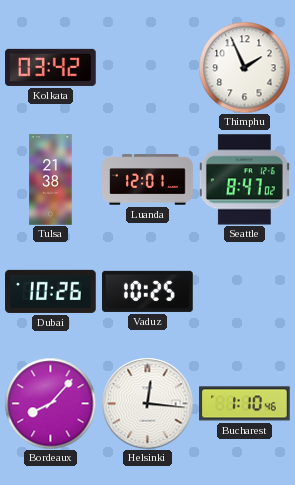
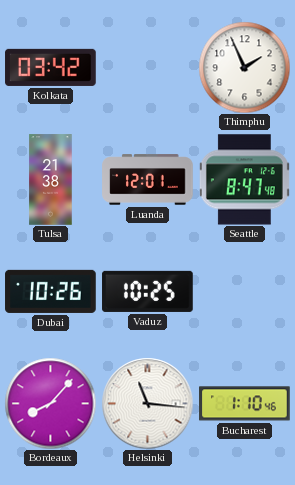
Seattle: 8:47:02 -> 8:47:48
Helsinki: 12:16 -> 11:16
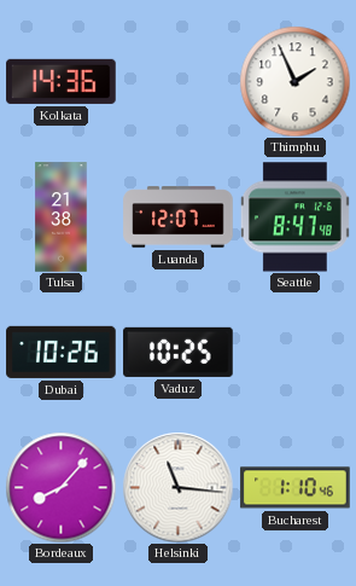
Kolkata: 03:42 -> 14:36
Luanda: 12:01 -> 12:07
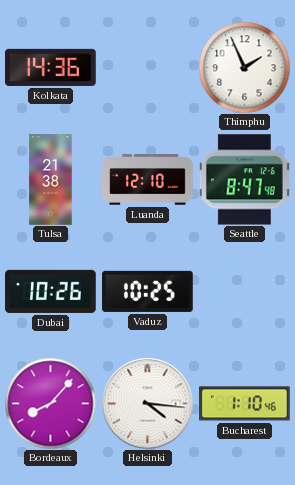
Luanda: 12:07 -> 12:10
Helsinki: 11:16 -> 4:16
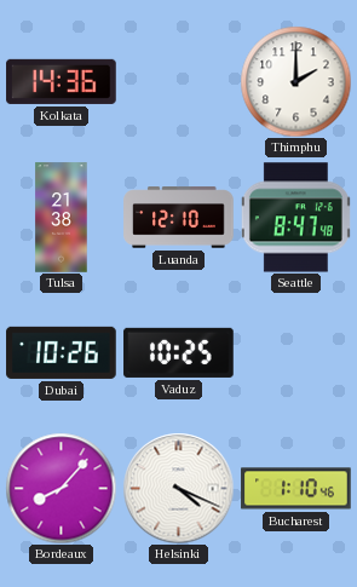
Thimphu: 1:56 -> 2:00
Helsinki: 4:16 -> 4:19
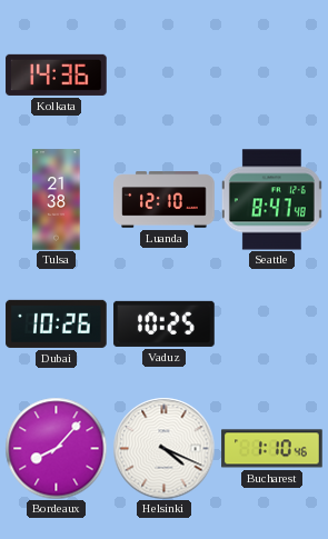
Thimphu: 2:00 -> none
